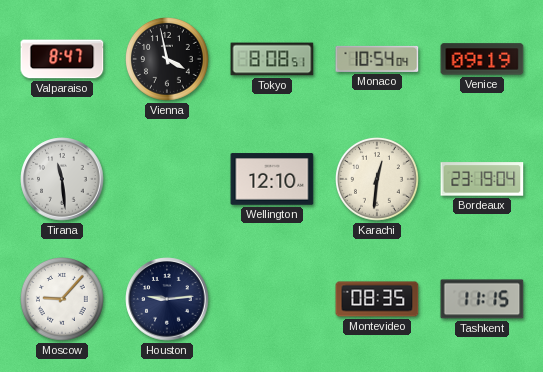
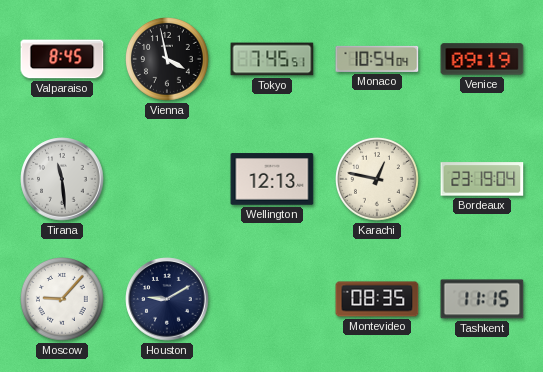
Valparaiso: 8:47 -> 8:45
Tokyo: 8:08 -> 7:45
Wellington: 12:10 -> 12:13
Karachi: 12:31 -> 12:47
Houston: 9:14 -> 9:10
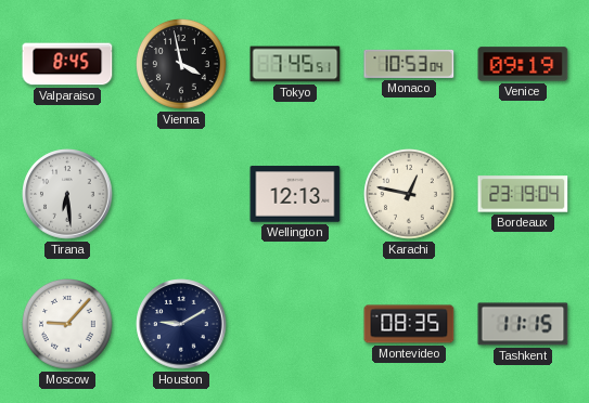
Monaco: 10:54 -> 10:53
Tirana: 11:29 -> 6:29
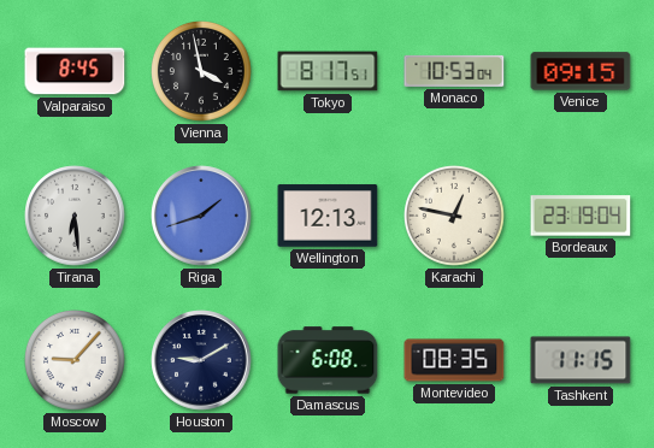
Tokyo: 7:45 -> 8:17
Venice: 09:19 -> 09:15
Riga: none -> 1:42
Damascus: none -> 6:08
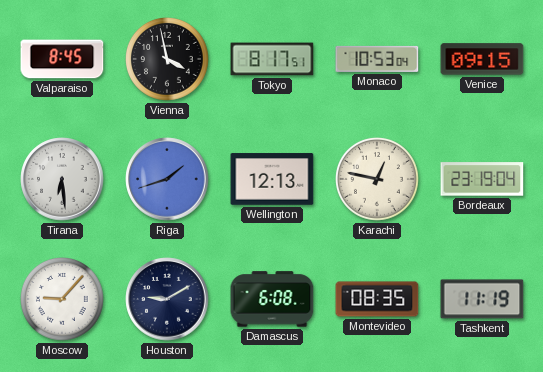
Tashkent: 11:15 -> 11:19
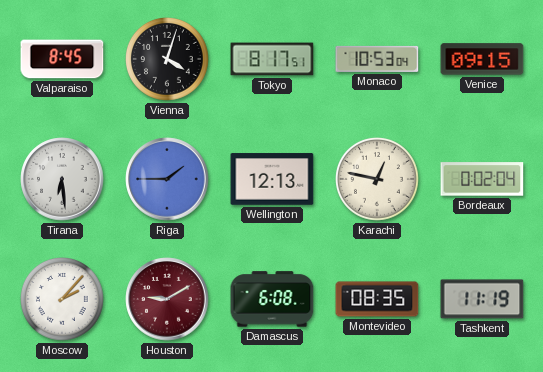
Vienna: 3:58 -> 4:03
Riga: 1:42 -> 1:45
Bordeaux: 23:19 -> 0:02
Moscow: 9:07 -> 2:07
Houston dial: navy -> burgundy
